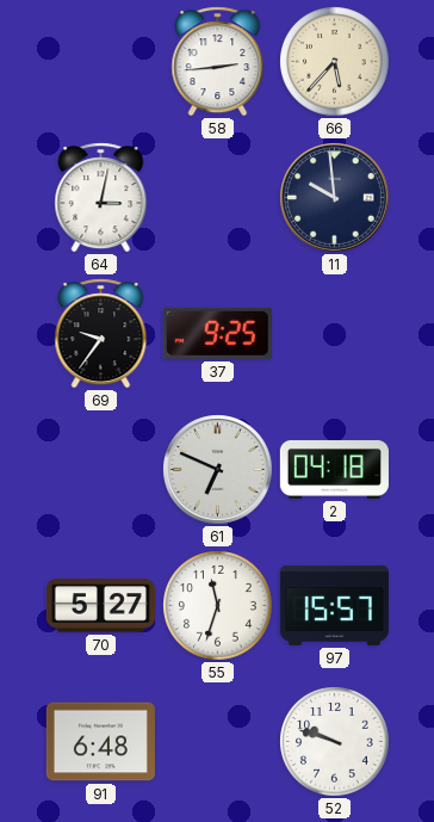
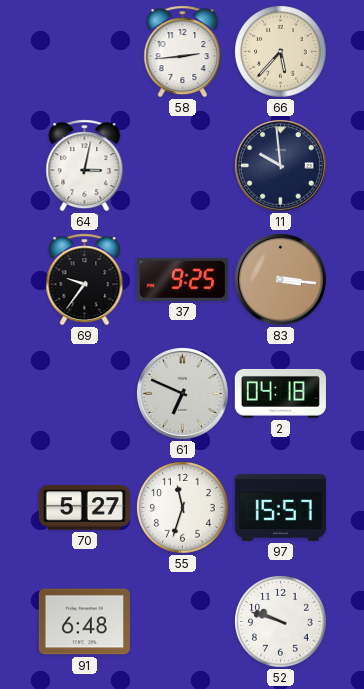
83: none -> 3:16
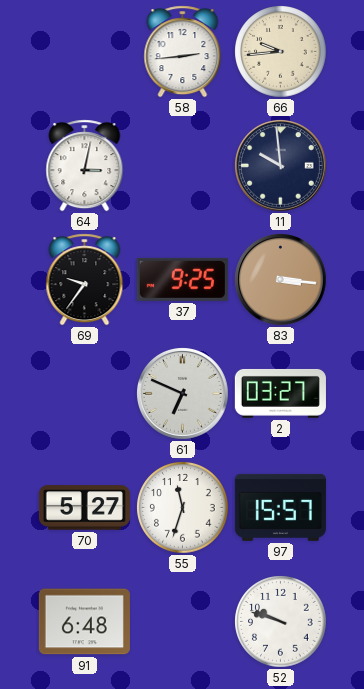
66: 5:37 -> 9:44
2: 04:18 -> 03:27
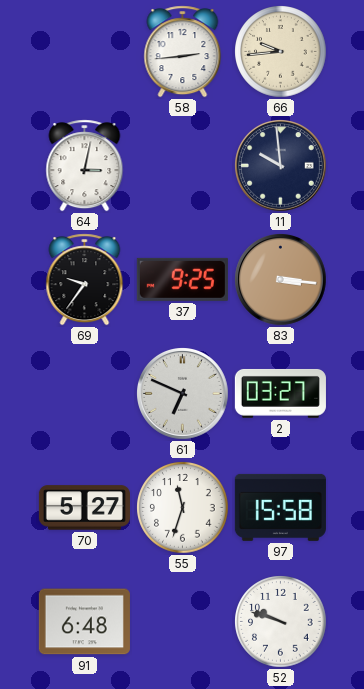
97: 15:57 -> 15:58
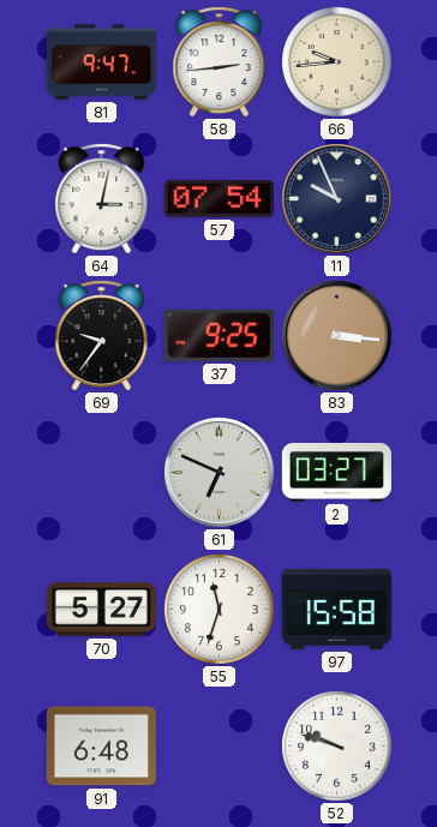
81: none -> 9:47
57: none -> 07:54
11: 9:59 -> 9:56
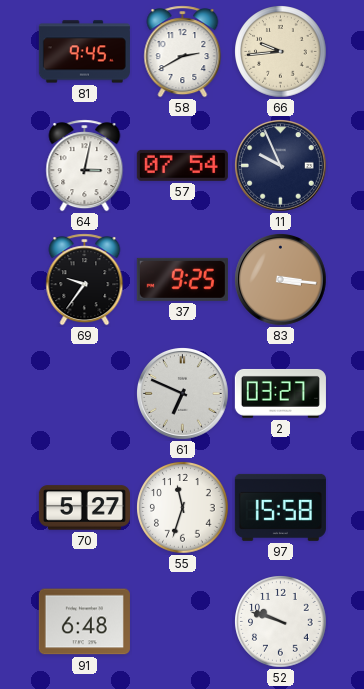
81: 9:47 -> 9:45
58: 2:44 -> 2:40
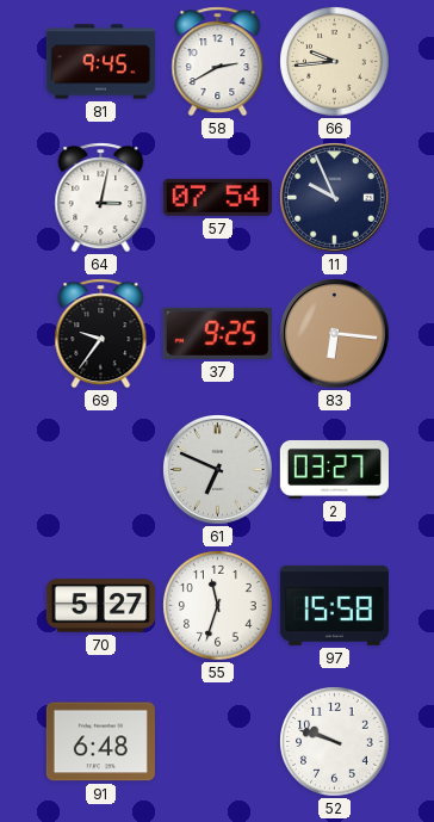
83: 3:16 -> 6:16
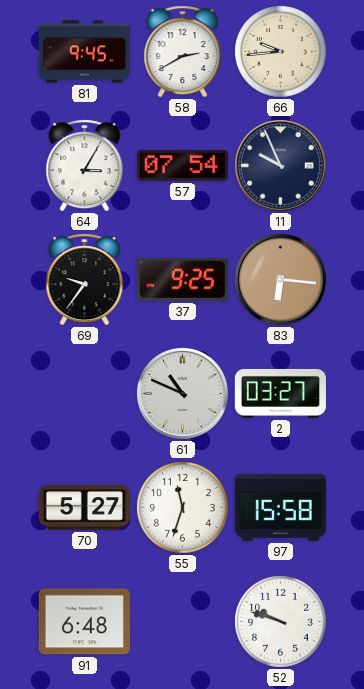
64: 3:02 -> 3:05
61: 6:49 -> 10:49
